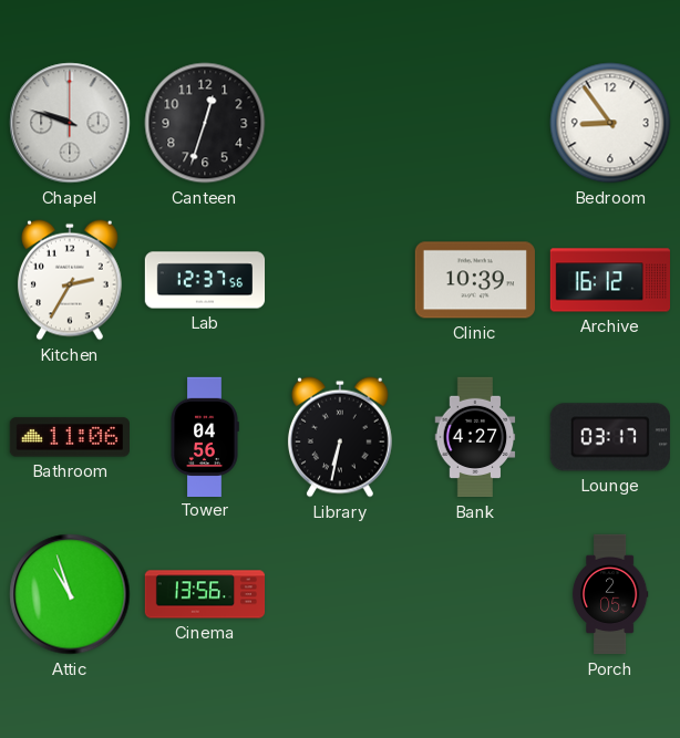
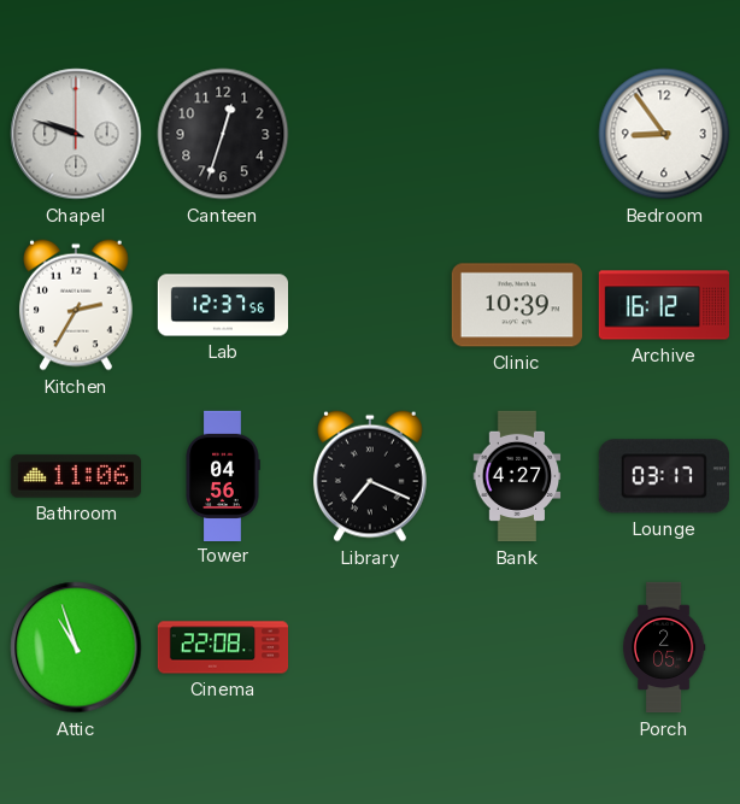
Library: 6:32 -> 7:19
Cinema: 13:56 -> 22:08
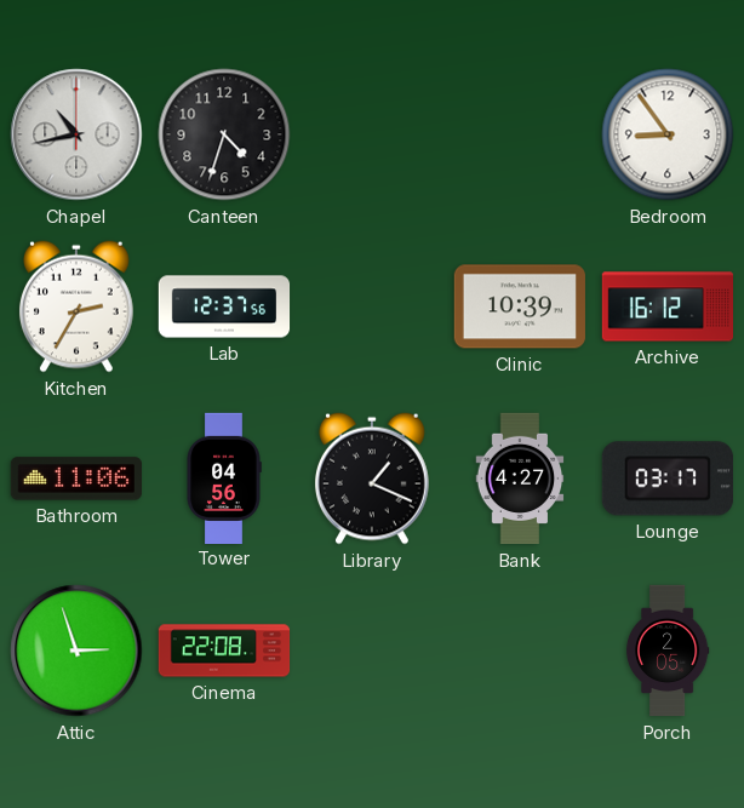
Chapel: 9:48 -> 10:43
Canteen: 12:33 -> 4:33
Library: 7:19 -> 1:19
Attic: 10:57 -> 2:57
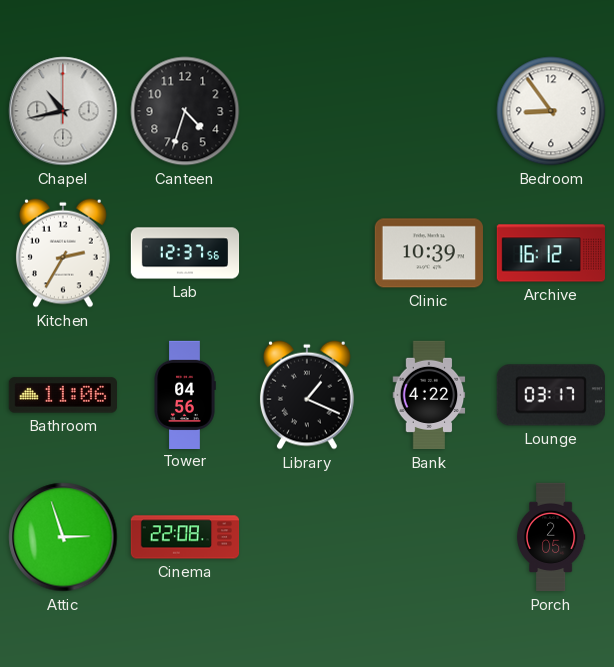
Bank: 4:27 -> 4:22
